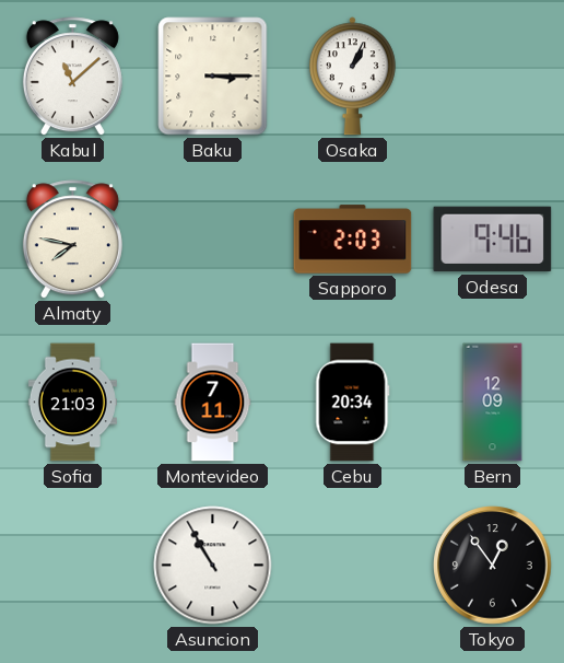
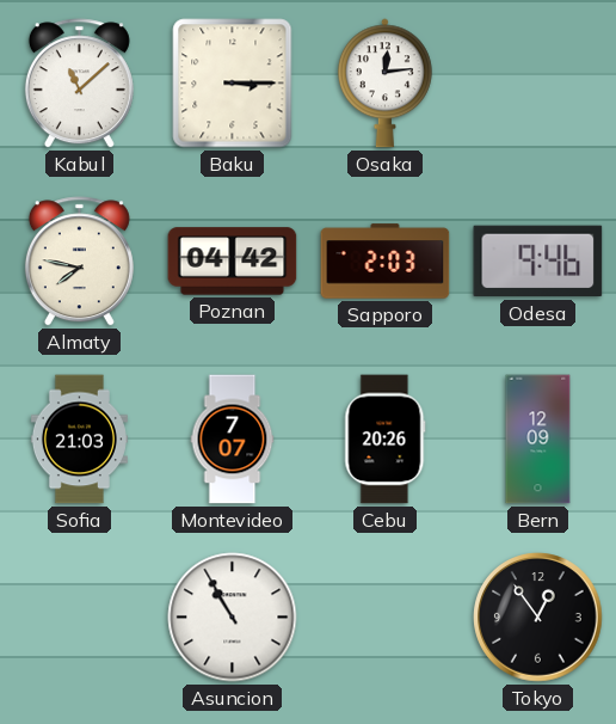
Osaka: 1:04 -> 12:14
Poznan: none -> 04:42
Montevideo: 7:11 -> 7:07
Cebu: 20:34 -> 20:26
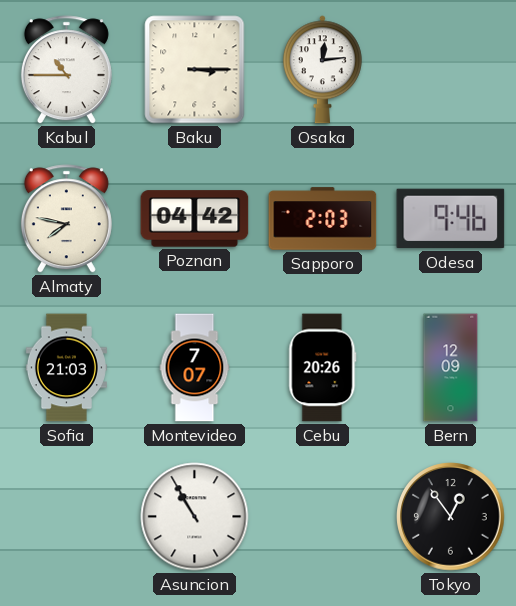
Kabul: 11:08 -> 10:45
